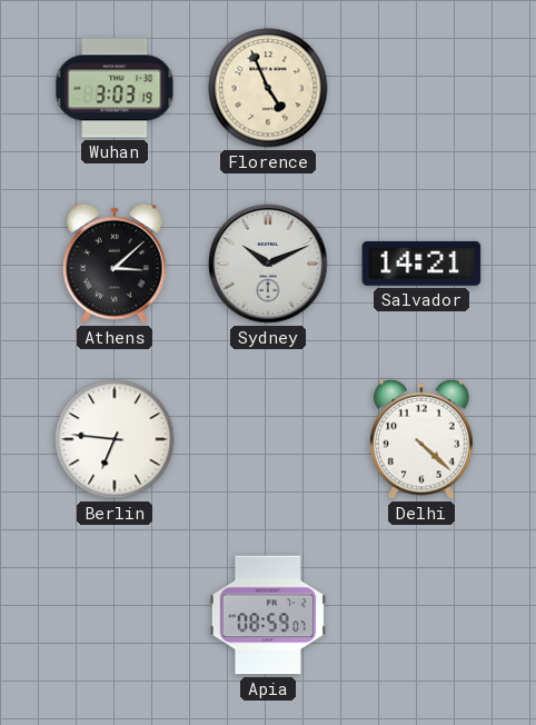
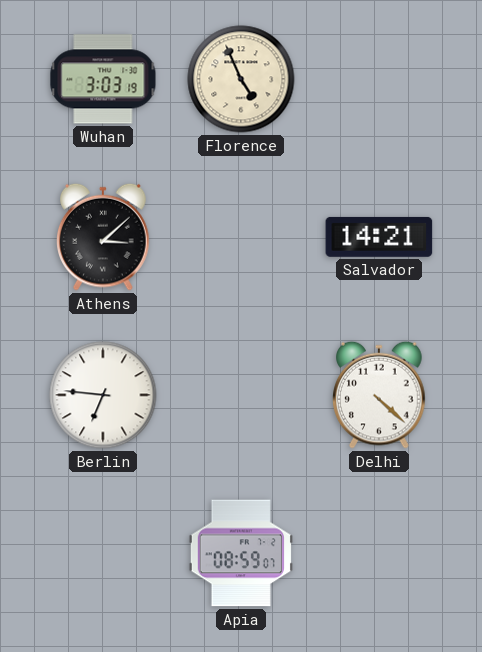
Sydney: 10:11 -> none
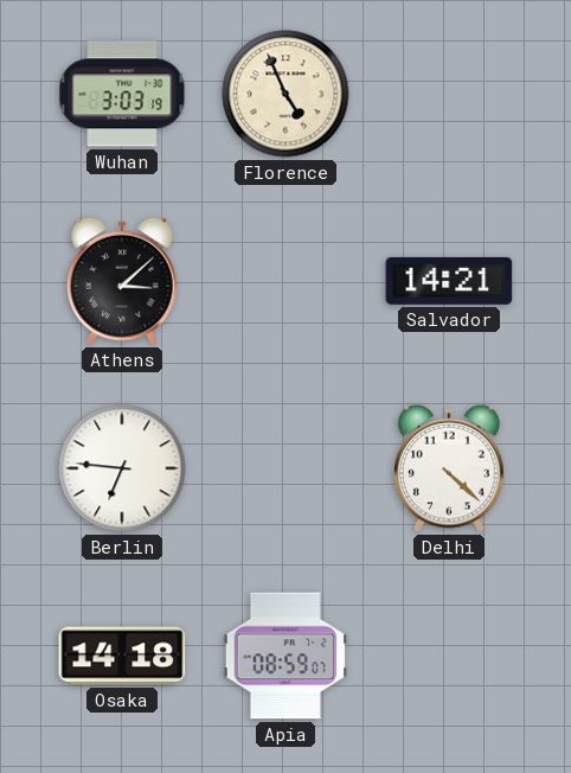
Osaka: none -> 14:18
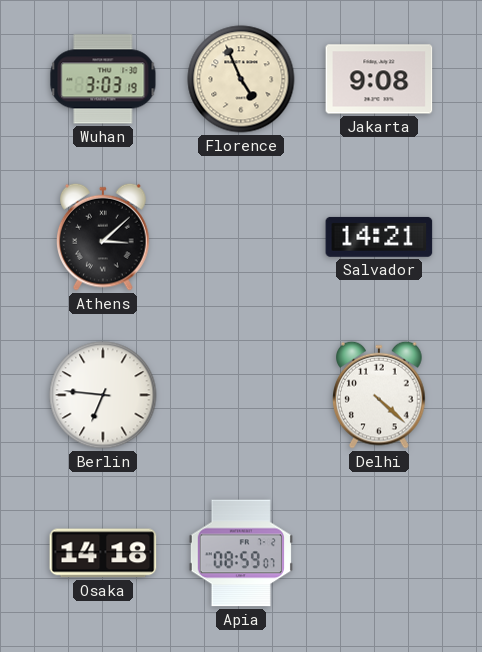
Jakarta: none -> 9:08
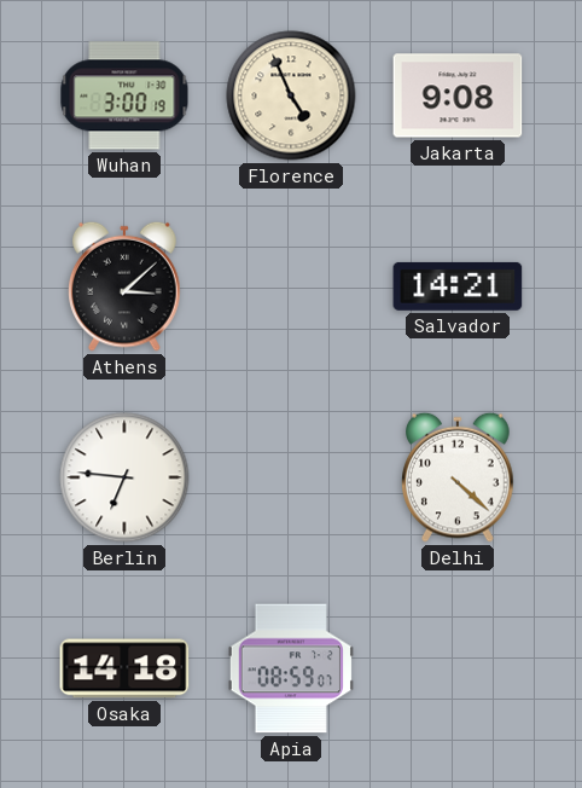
Wuhan: 3:03 -> 3:00
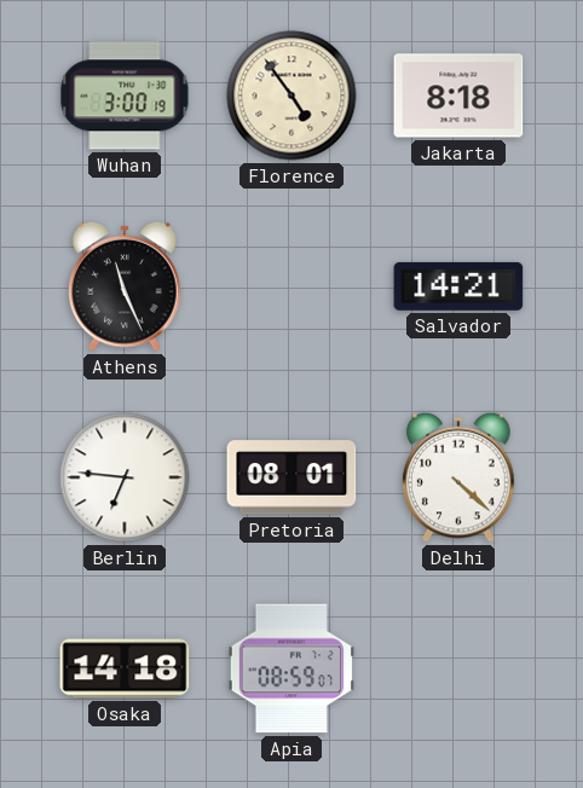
Florence: 4:56 -> 4:54
Jakarta: 9:08 -> 8:18
Athens: 3:08 -> 11:26
Pretoria: none -> 08:01
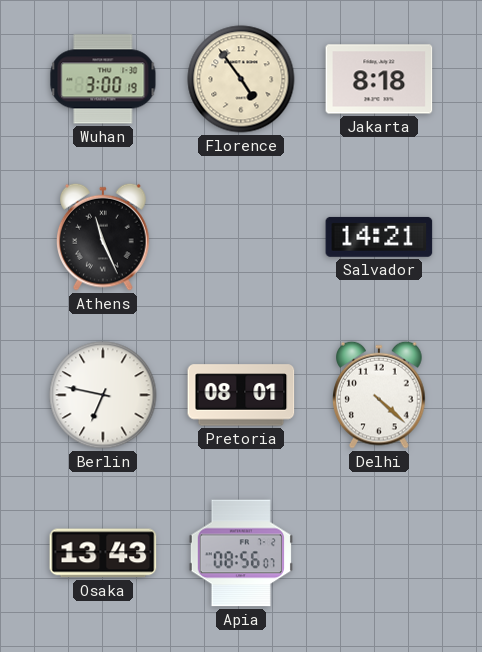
Berlin: 6:46 -> 6:47
Osaka: 14:18 -> 13:43
Apia: 08:59 -> 08:56
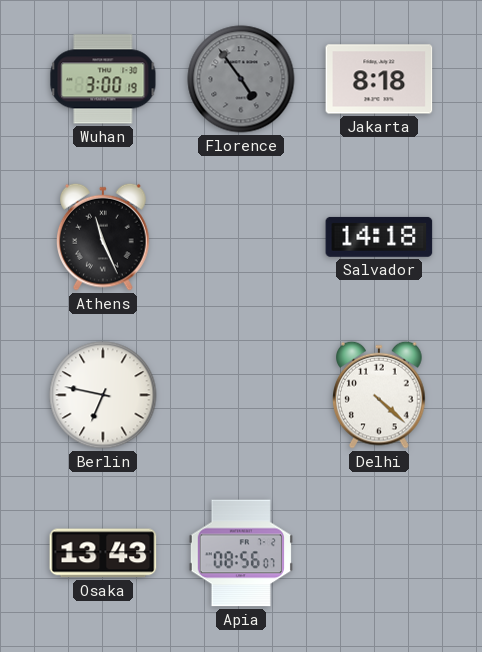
Florence dial: cream -> grey
Salvador: 14:21 -> 14:18
Pretoria: 08:01 -> none
